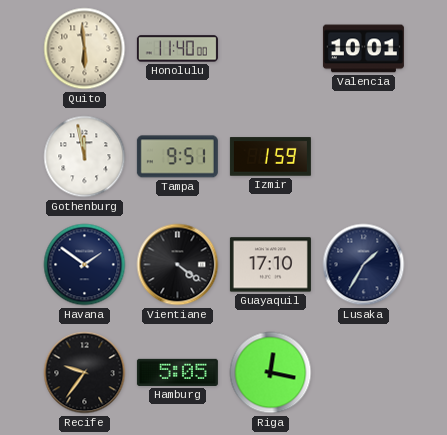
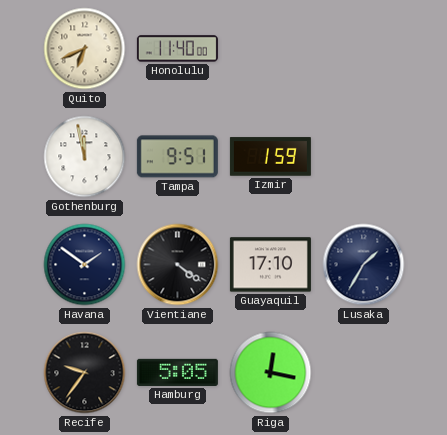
Quito: 5:59 -> 6:41
Valencia: 10:01 -> none
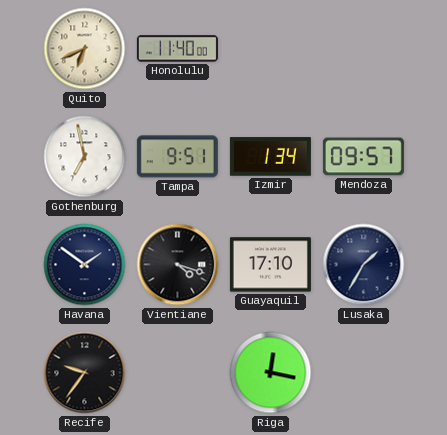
Gothenburg: 11:58 -> 6:58
Izmir: 1:59 -> 1:34
Mendoza: none -> 09:57
Vientiane: 4:21 -> 4:18
Hamburg: 5:05 -> none
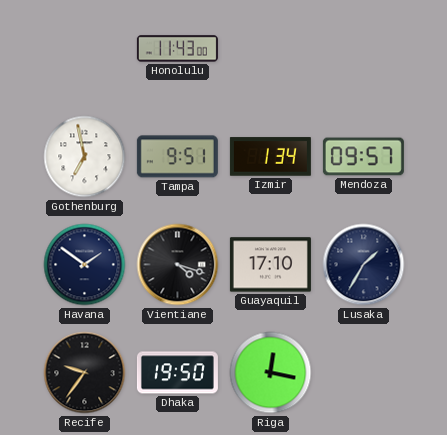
Quito: 6:41 -> none
Honolulu: 11:40 -> 11:43
Dhaka: none -> 19:50
